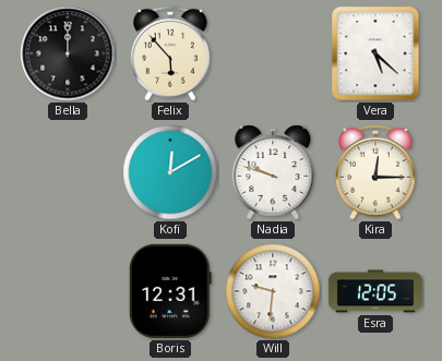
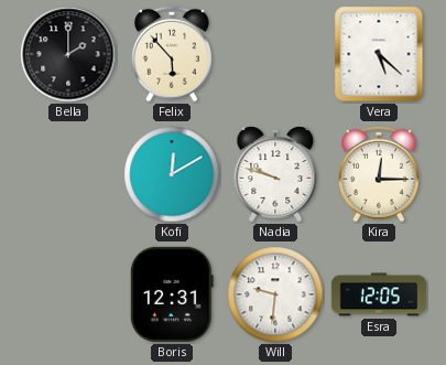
Bella: 12:00 -> 2:00
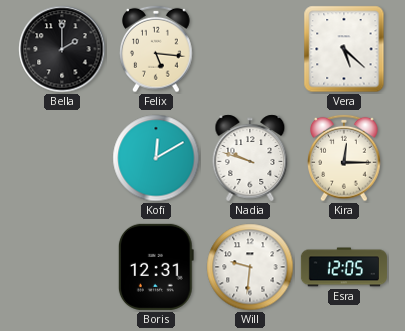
Felix: 5:53 -> 5:16
